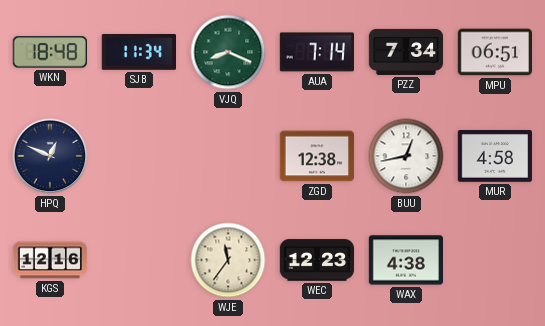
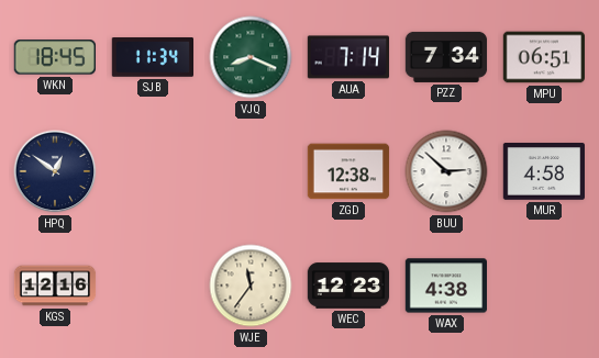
WKN: 18:48 -> 18:45
HPQ: 12:49 -> 12:51
BUU: 12:43 -> 2:52
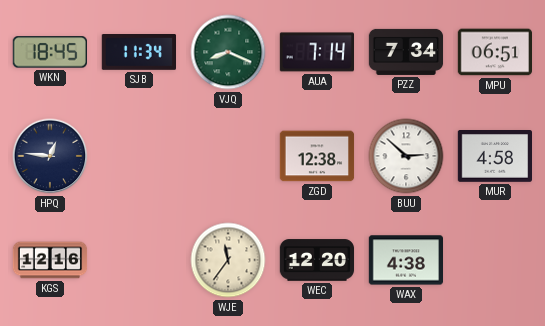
HPQ: 12:51 -> 12:46
WEC: 12:23 -> 12:20
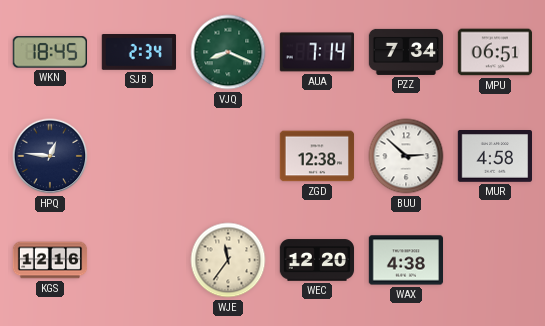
SJB: 11:34 -> 2:34
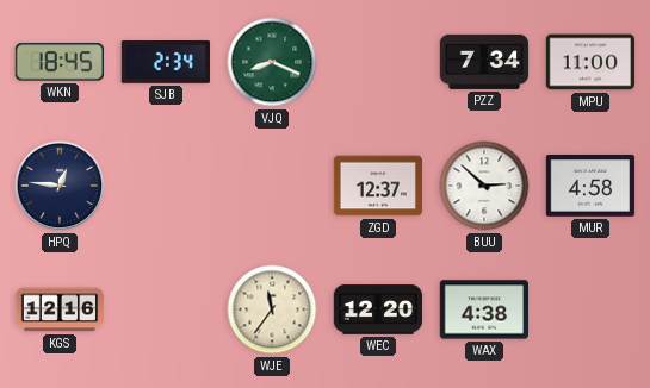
AUA: 7:14 -> none
MPU: 06:51 -> 11:00
ZGD: 12:38 -> 12:37
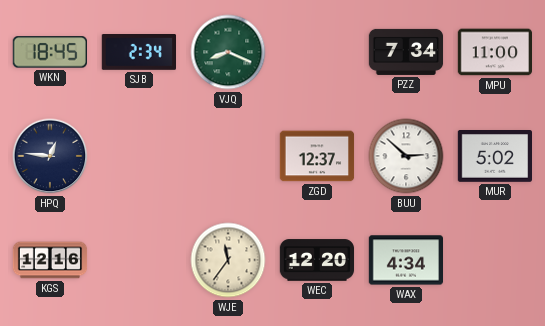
MUR: 4:58 -> 5:02
WAX: 4:38 -> 4:34
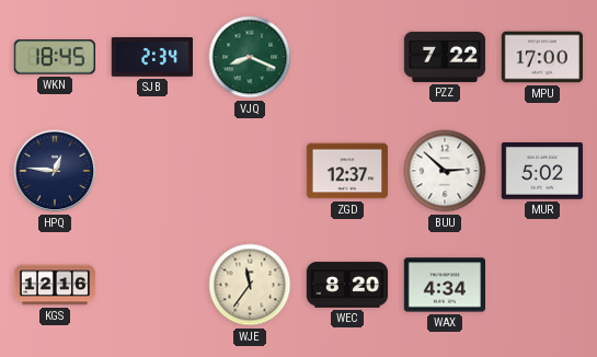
PZZ: 7:34 -> 7:22
MPU: 11:00 -> 17:00
WEC: 12:20 -> 8:20
